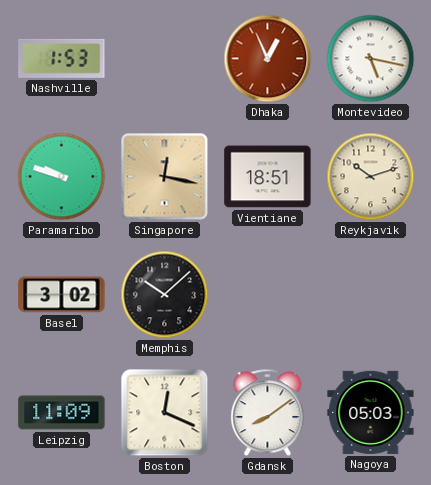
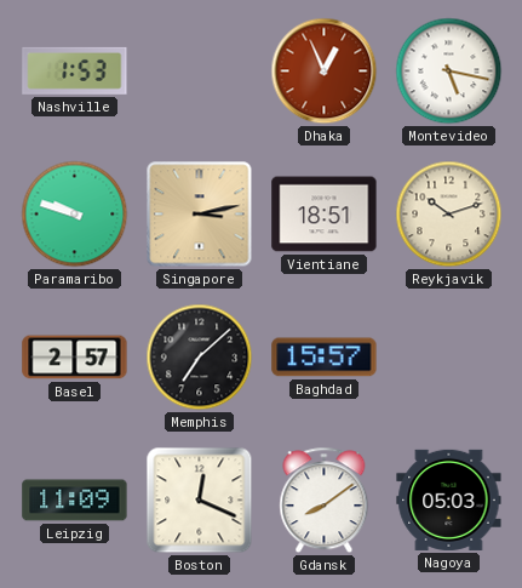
Singapore: 12:17 -> 3:13
Basel: 3:02 -> 2:57
Memphis: 10:08 -> 7:08
Baghdad: none -> 15:57
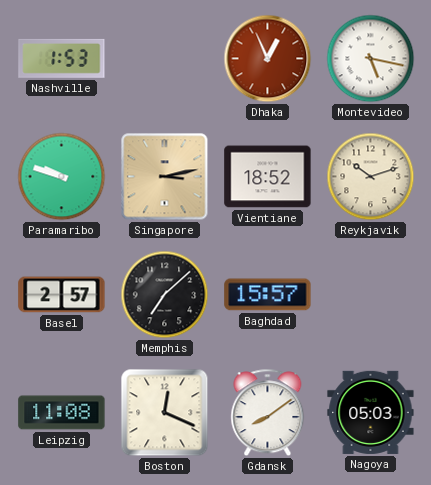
Vientiane: 18:51 -> 18:52
Leipzig: 11:09 -> 11:08
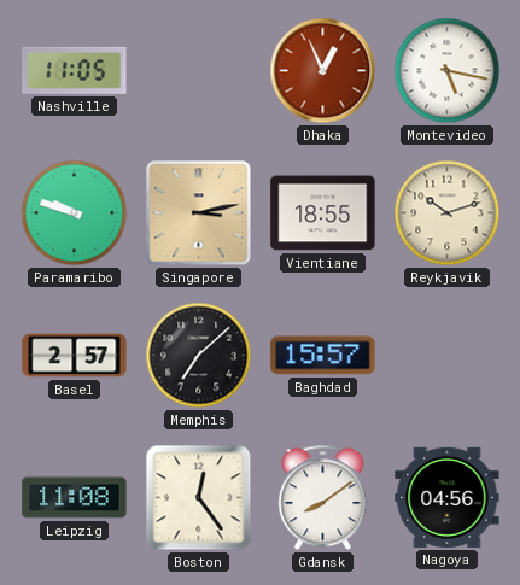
Nashville: 1:53 -> 11:05
Vientiane: 18:52 -> 18:55
Boston: 12:19 -> 12:24
Nagoya: 05:03 -> 04:56
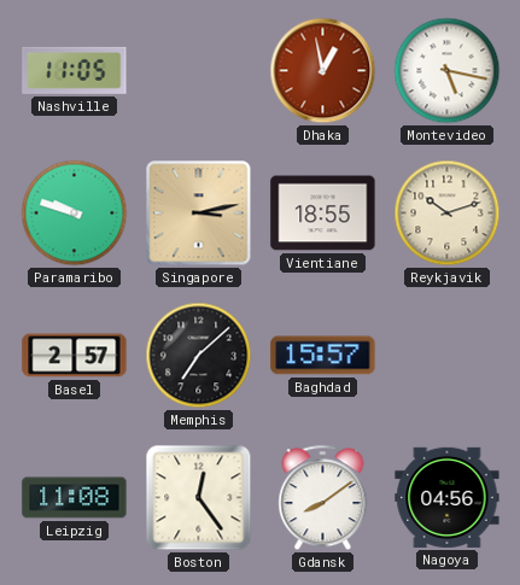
Dhaka: 12:56 -> 12:58
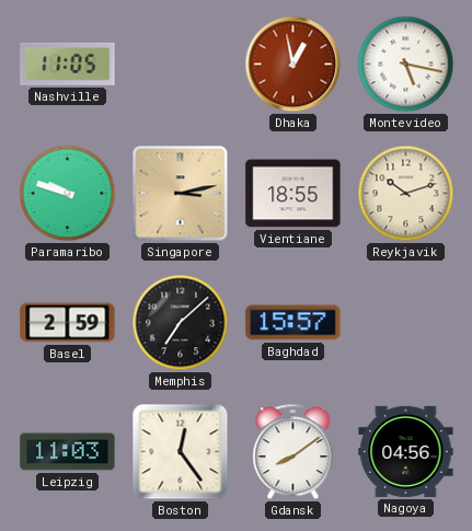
Basel: 2:57 -> 2:59
Leipzig: 11:08 -> 11:03
